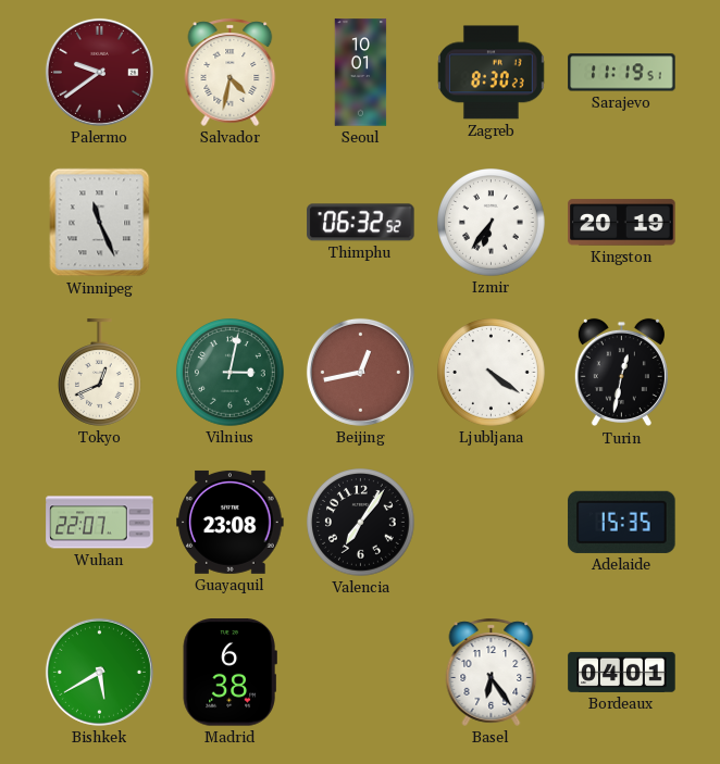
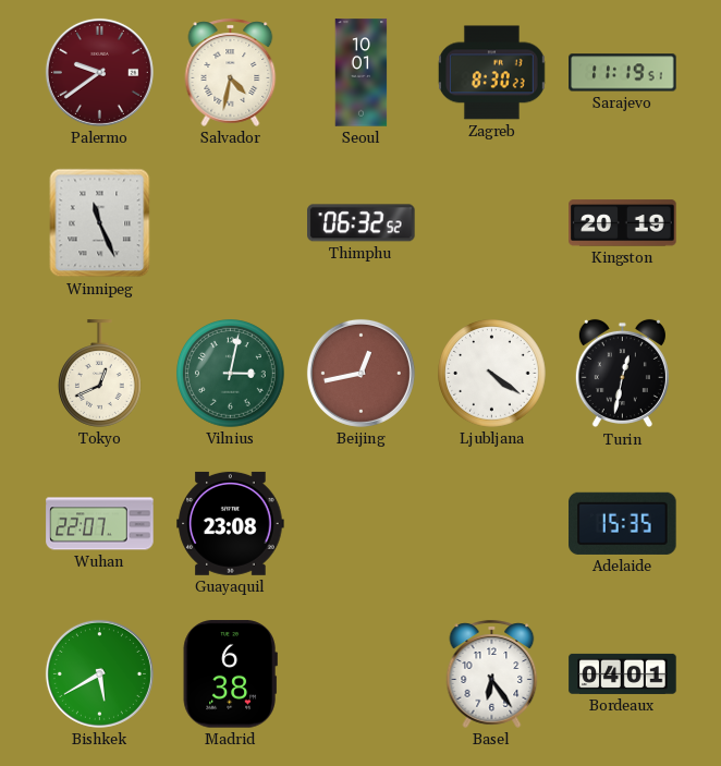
Izmir: 6:36 -> none
Valencia: 7:06 -> none
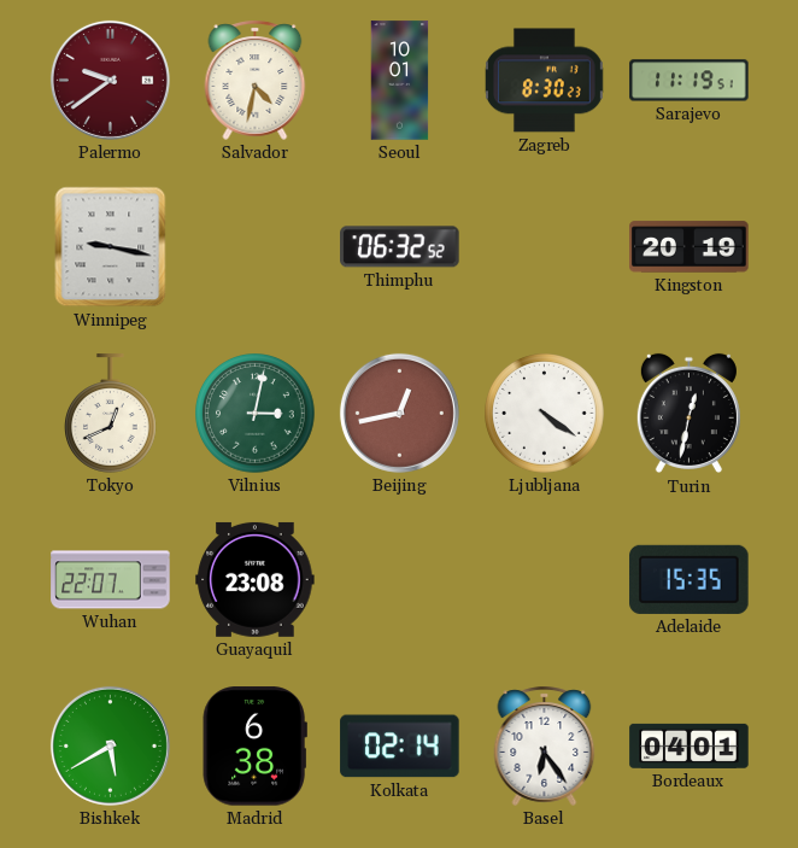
Winnipeg: 11:26 -> 9:17
Kolkata: none -> 02:14
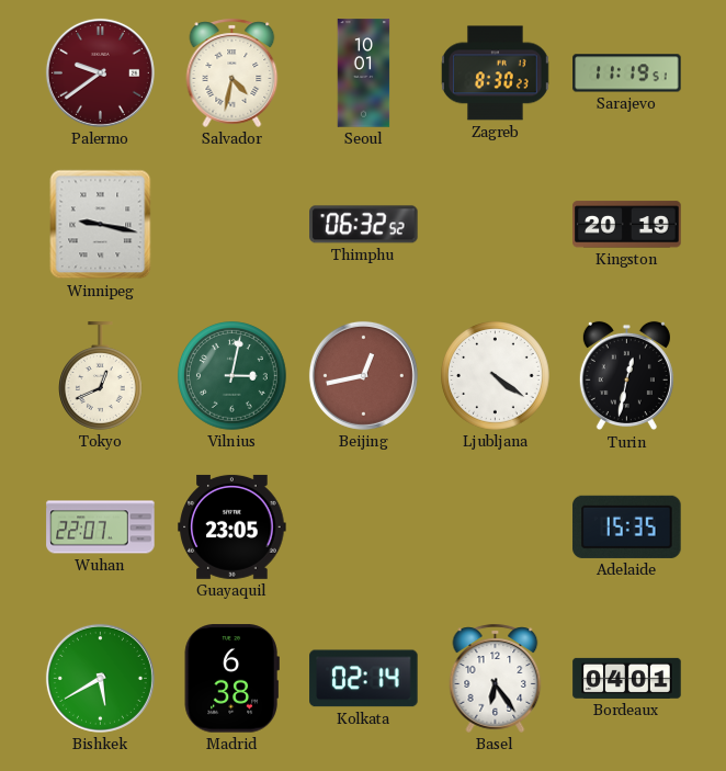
Guayaquil: 23:08 -> 23:05
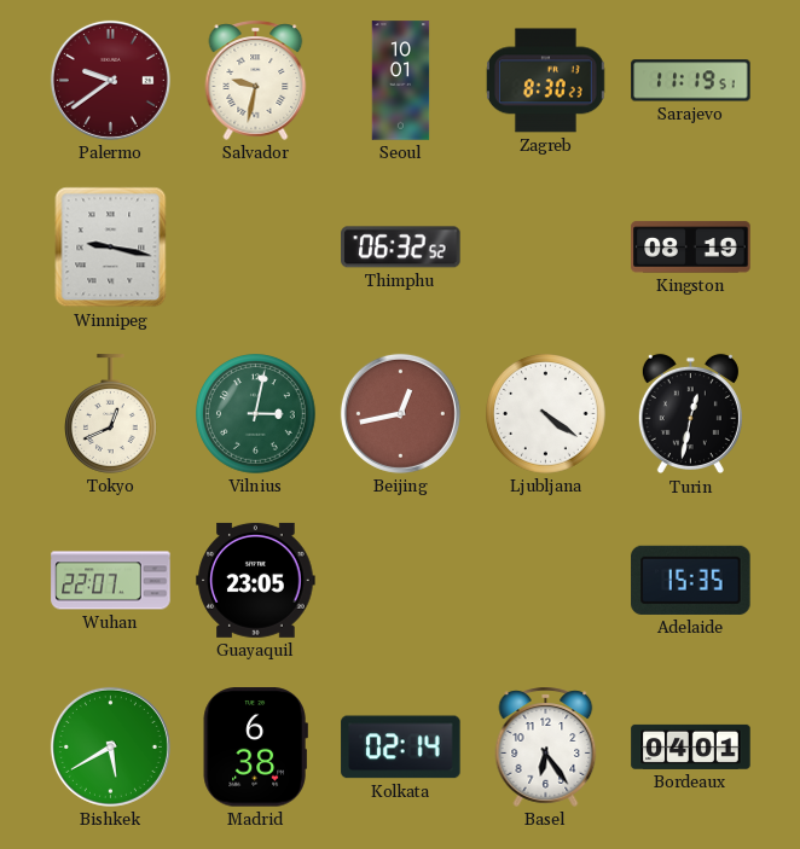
Salvador: 4:32 -> 9:32
Kingston: 20:19 -> 08:19
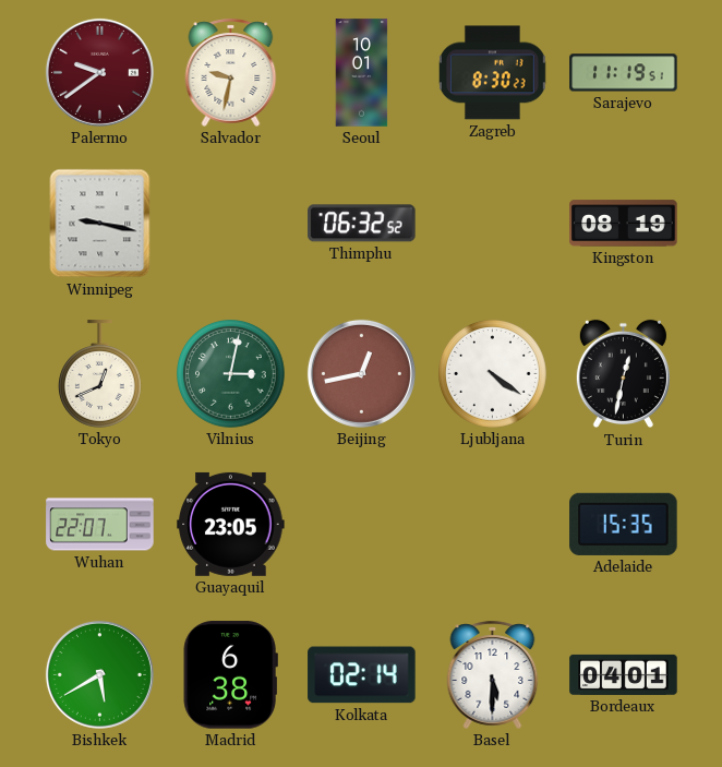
Basel: 6:24 -> 5:30
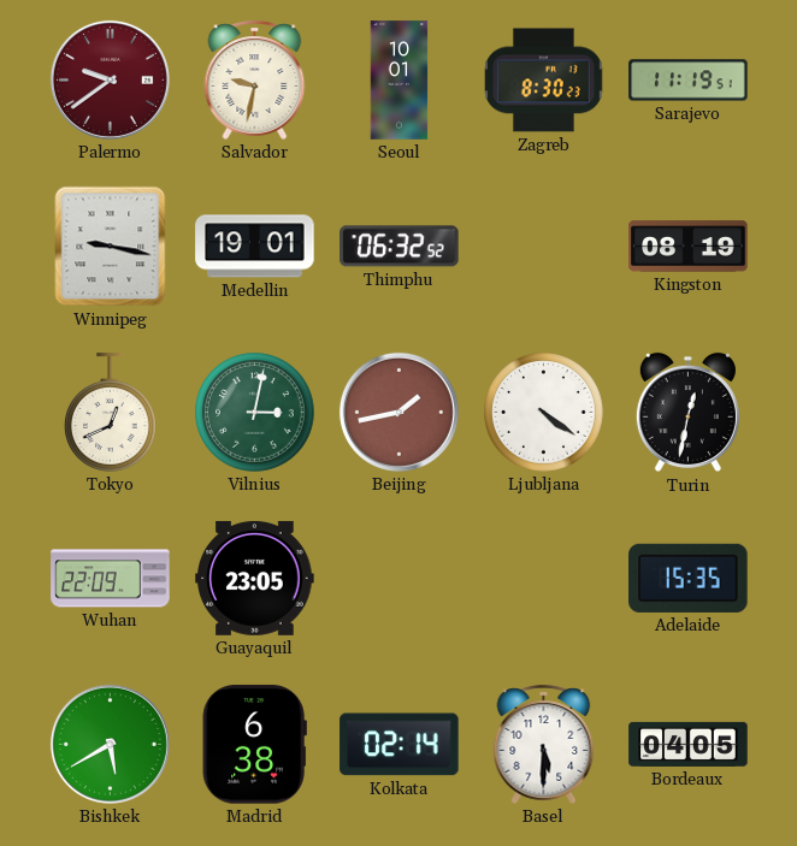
Medellin: none -> 19:01
Beijing: 12:43 -> 1:43
Wuhan: 22:07 -> 22:09
Bordeaux: 04:01 -> 04:05
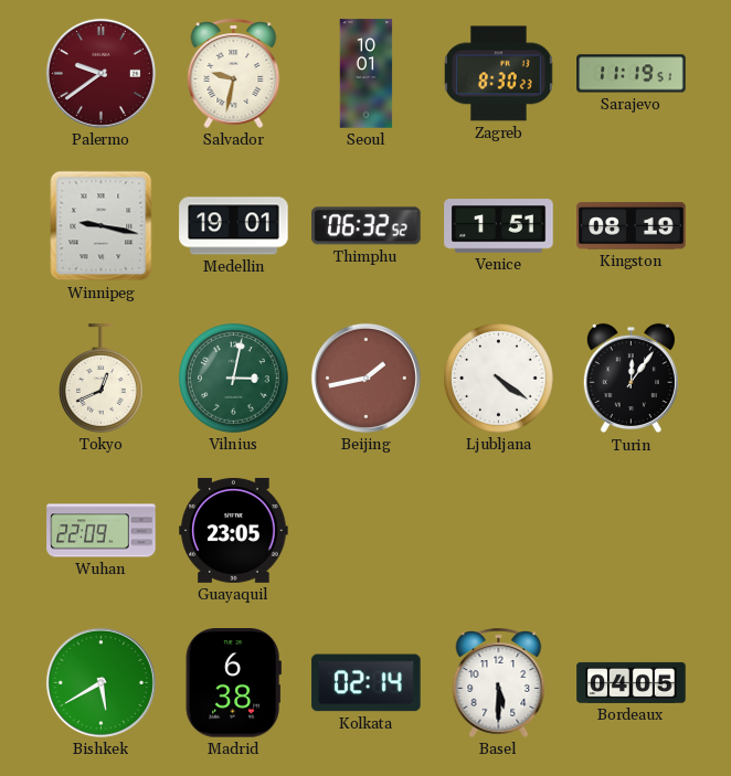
Venice: none -> 1:51
Turin: 12:32 -> 12:06
Adelaide: 15:35 -> none
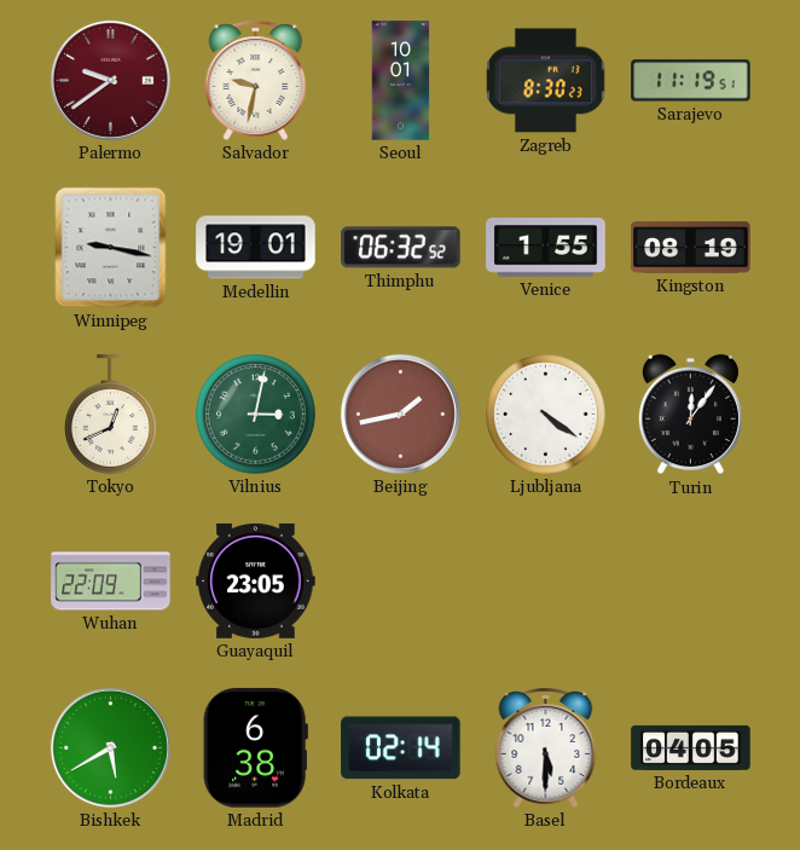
Venice: 1:51 -> 1:55
